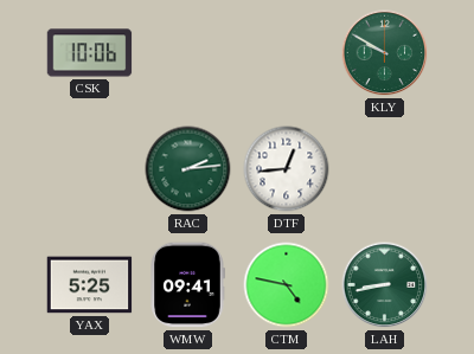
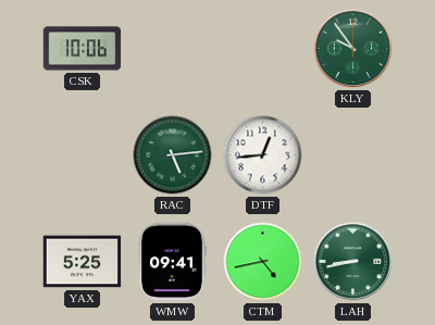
KLY: 9:50 -> 9:54
RAC: 2:14 -> 5:14
CTM: 4:47 -> 4:43
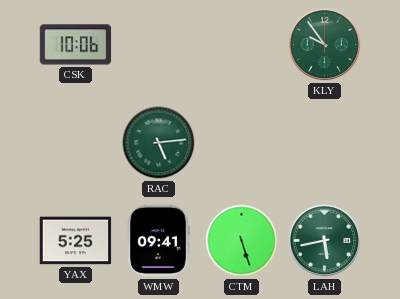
DTF: 12:44 -> none
CTM: 4:43 -> 5:27
LAH: 8:43 -> 5:43
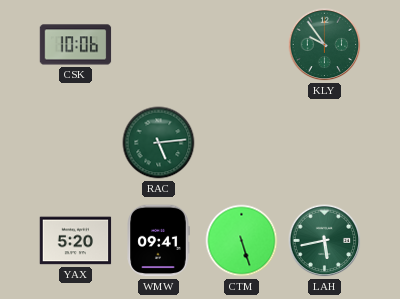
YAX: 5:25 -> 5:20
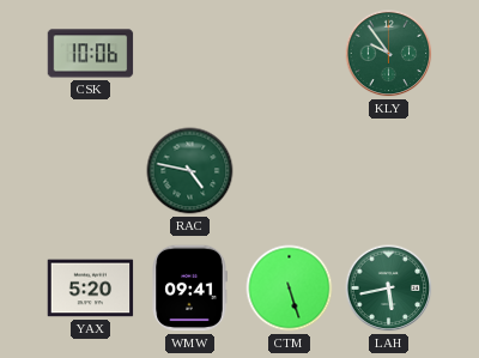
RAC: 5:14 -> 4:47
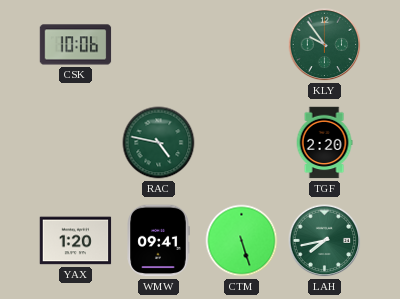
TGF: none -> 2:20
YAX: 5:20 -> 1:20
LAH: 5:43 -> 7:43
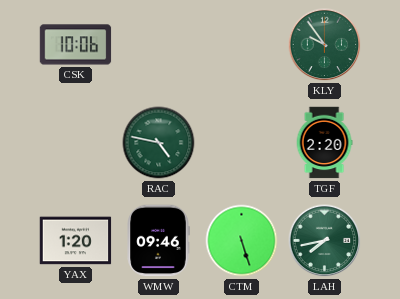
WMW: 09:41 -> 09:46
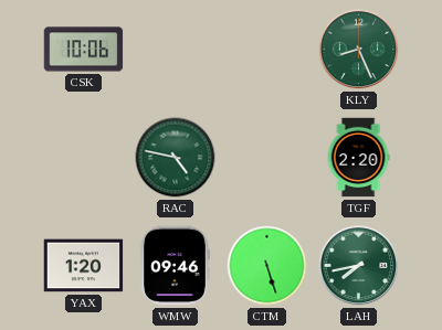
KLY: 9:54 -> 8:26
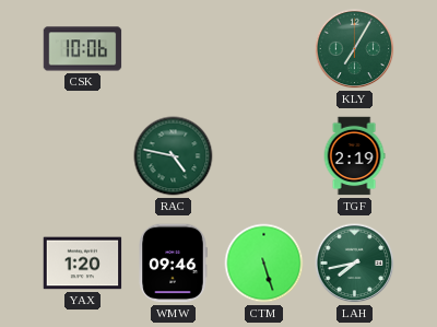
KLY: 8:26 -> 7:05
TGF: 2:20 -> 2:19
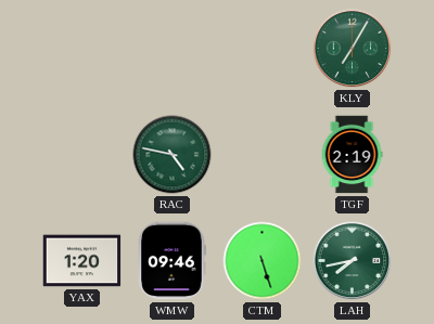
CSK: 10:06 -> none
